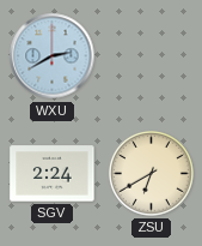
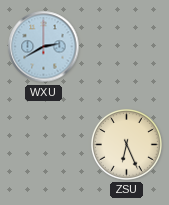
SGV: 2:24 -> none
ZSU: 6:40 -> 6:26
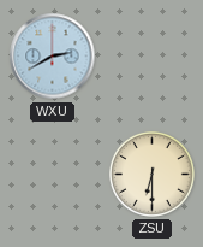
ZSU: 6:26 -> 6:30
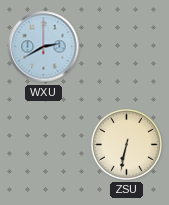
ZSU: 6:30 -> 6:32
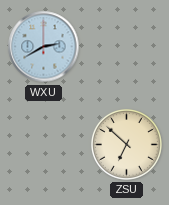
ZSU: 6:32 -> 6:52
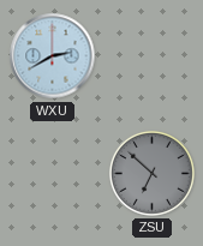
ZSU dial: cream -> grey
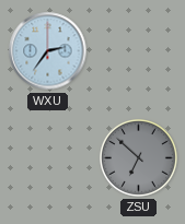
WXU: 2:40 -> 2:36
